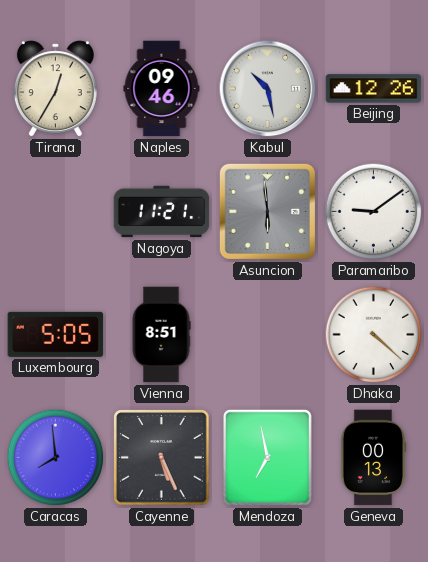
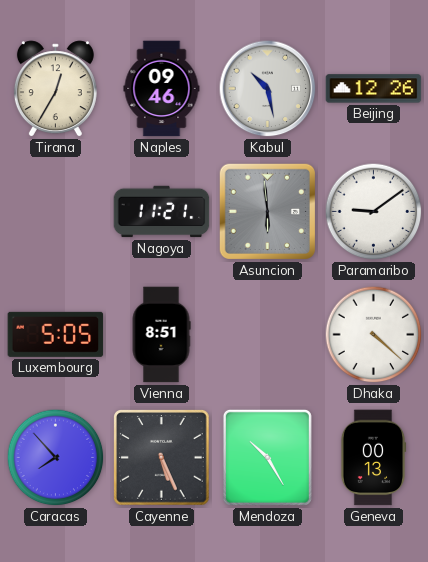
Caracas: 7:59 -> 7:53
Mendoza: 6:58 -> 10:25
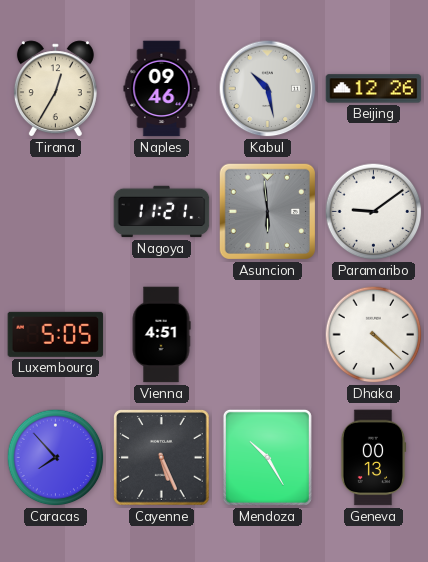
Vienna: 8:51 -> 4:51
